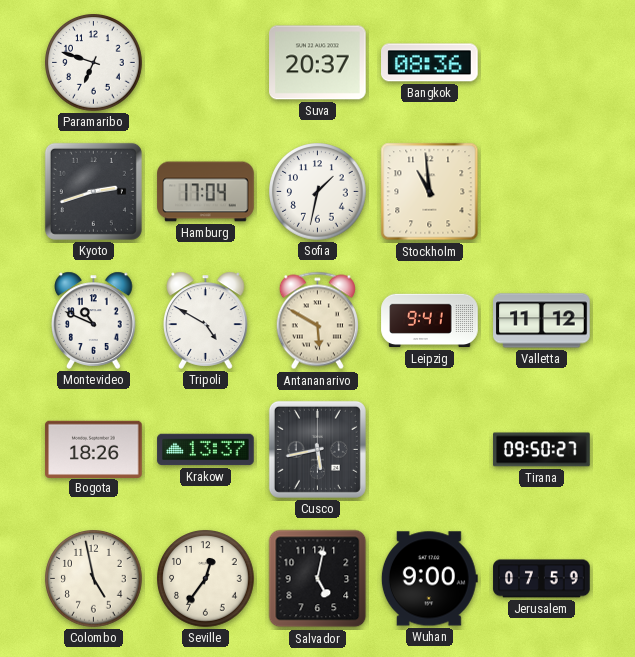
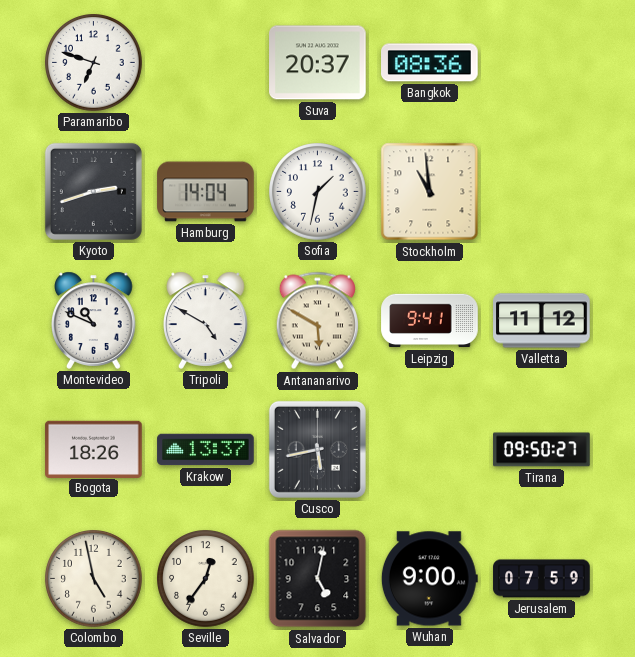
Hamburg: 17:04 -> 14:04
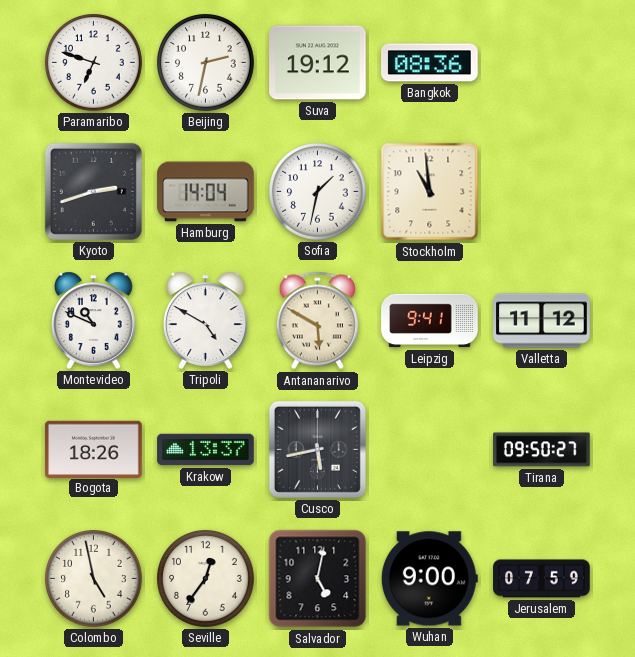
Beijing: none -> 2:32
Suva: 20:37 -> 19:12
